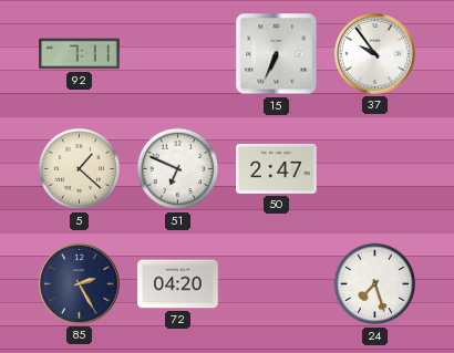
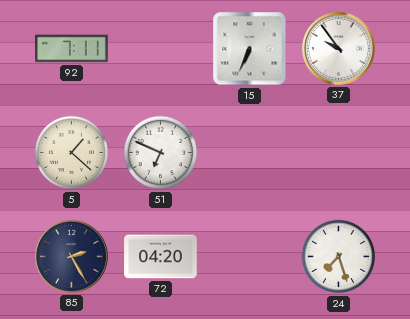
50: 2:47 -> none
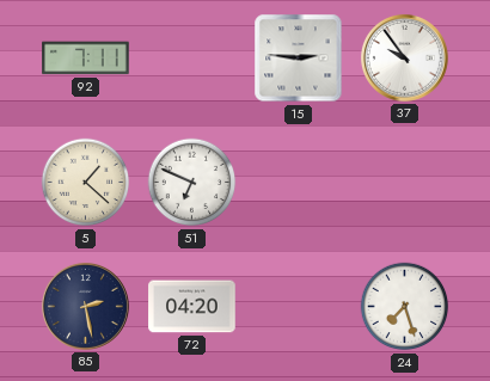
15: 6:34 -> 2:46
85: 2:25 -> 2:28
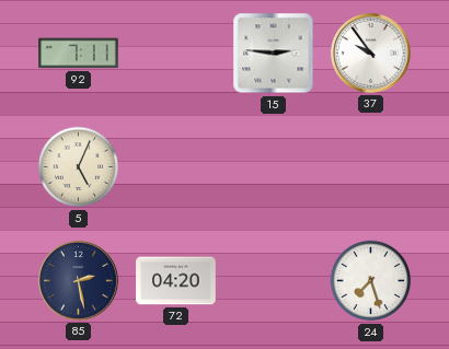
5: 1:22 -> 5:04
51: 6:49 -> none
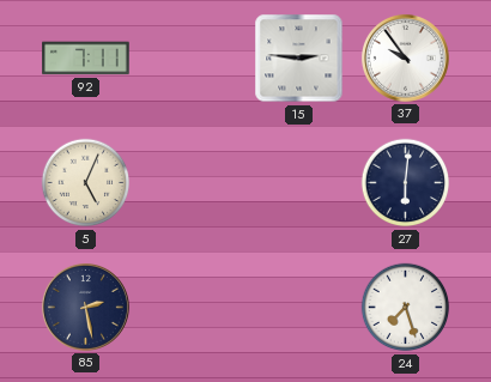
27: none -> 6:01
72: 04:20 -> none
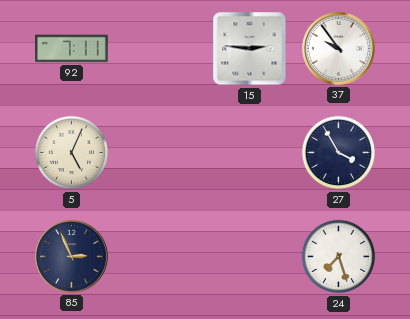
27: 6:01 -> 3:55
85: 2:28 -> 2:56
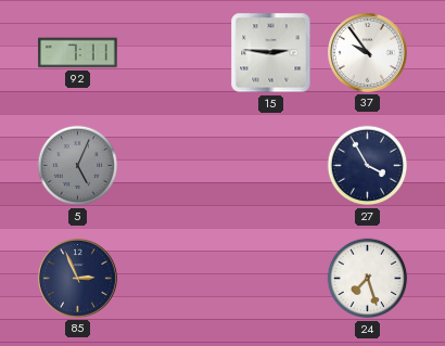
5 dial: cream -> grey
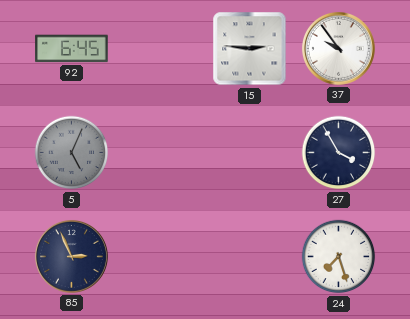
92: 7:11 -> 6:45
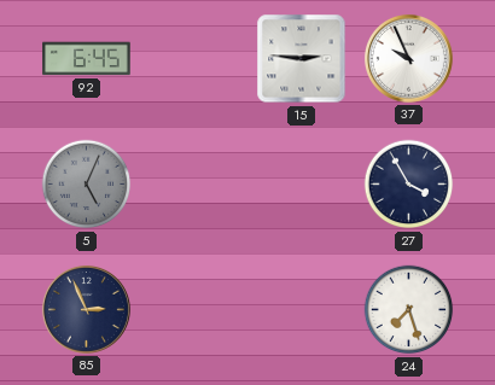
37: 9:54 -> 9:56
